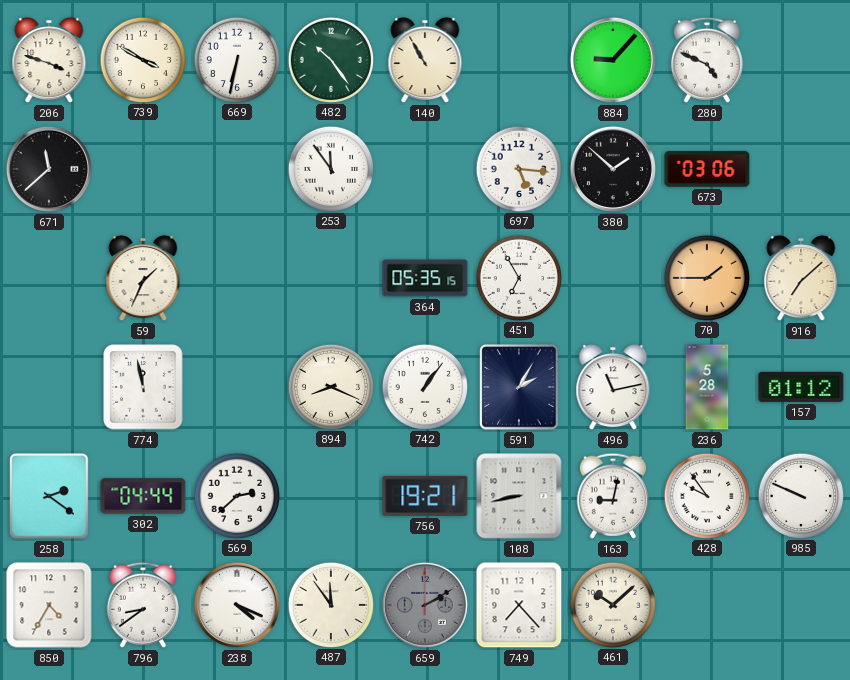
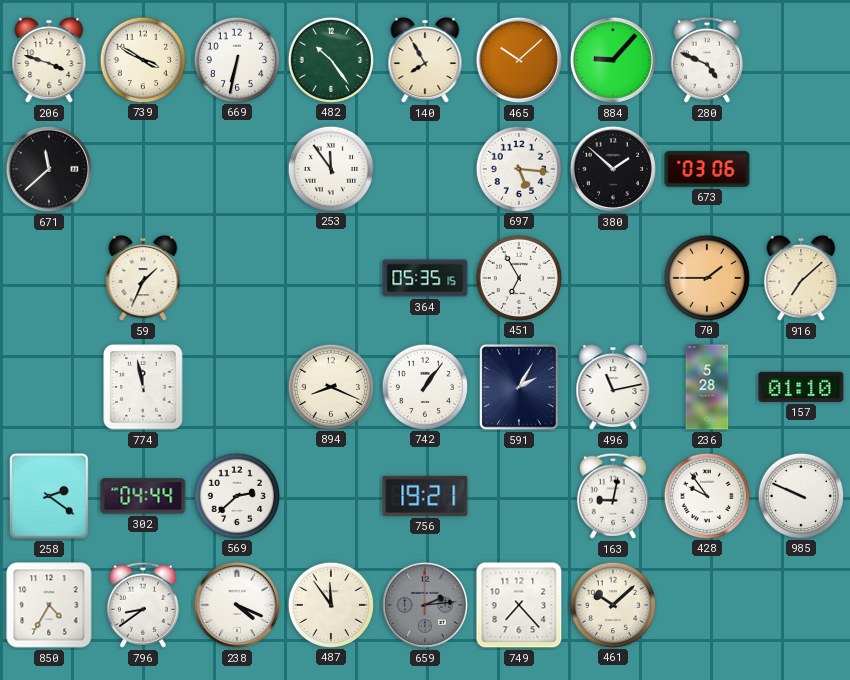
140: 10:55 -> 7:55
465: none -> 10:08
157: 01:12 -> 01:10
108: 8:43 -> none
659: 2:10 -> 2:14
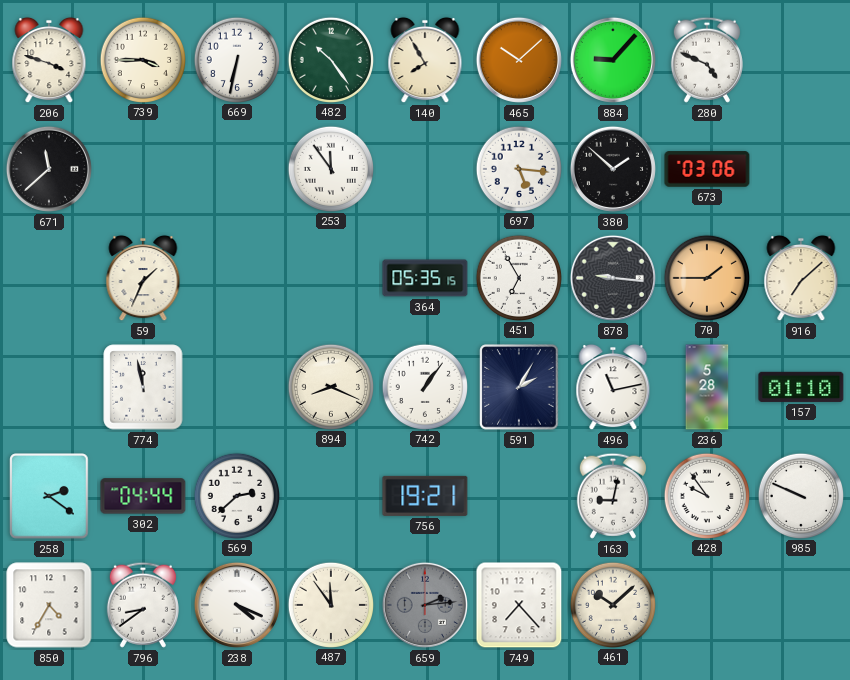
739: 3:50 -> 3:45
878: none -> 9:16
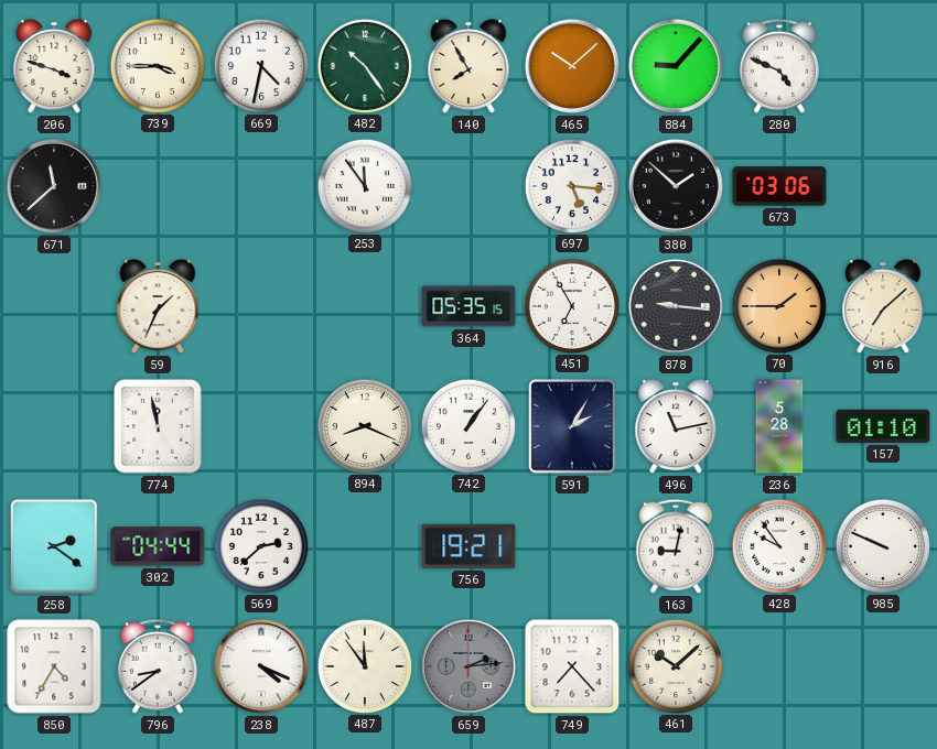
669: 6:32 -> 4:32
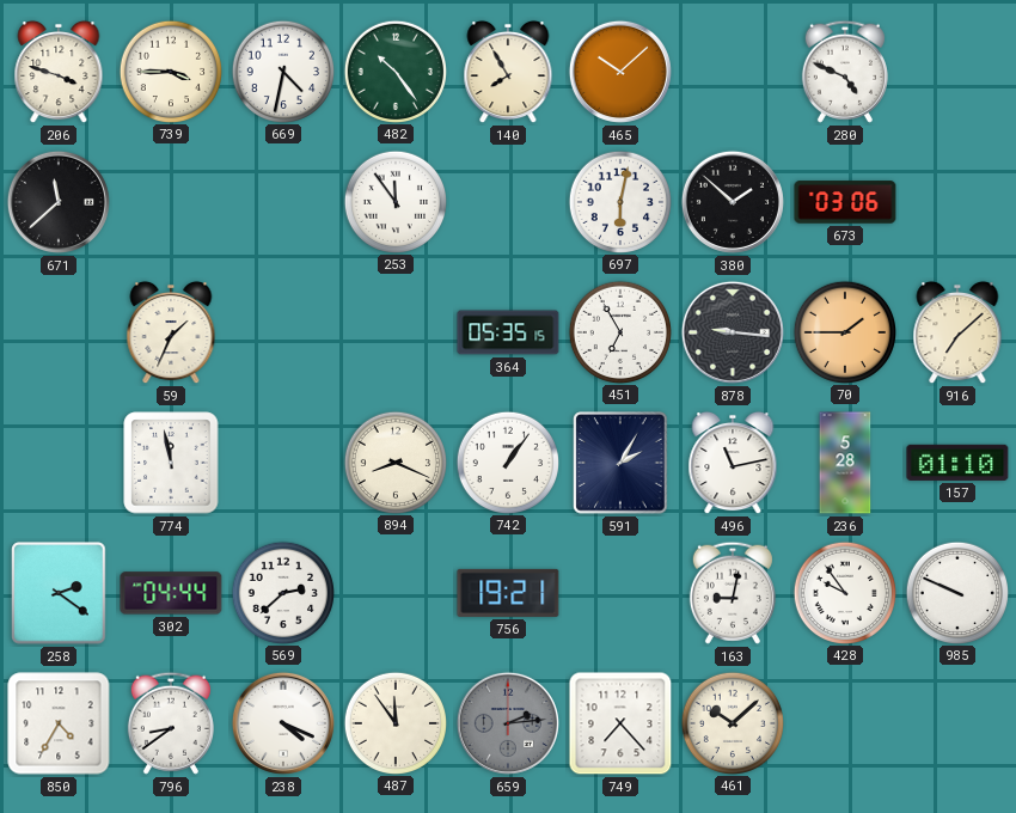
884: 9:07 -> none
697: 5:16 -> 6:02
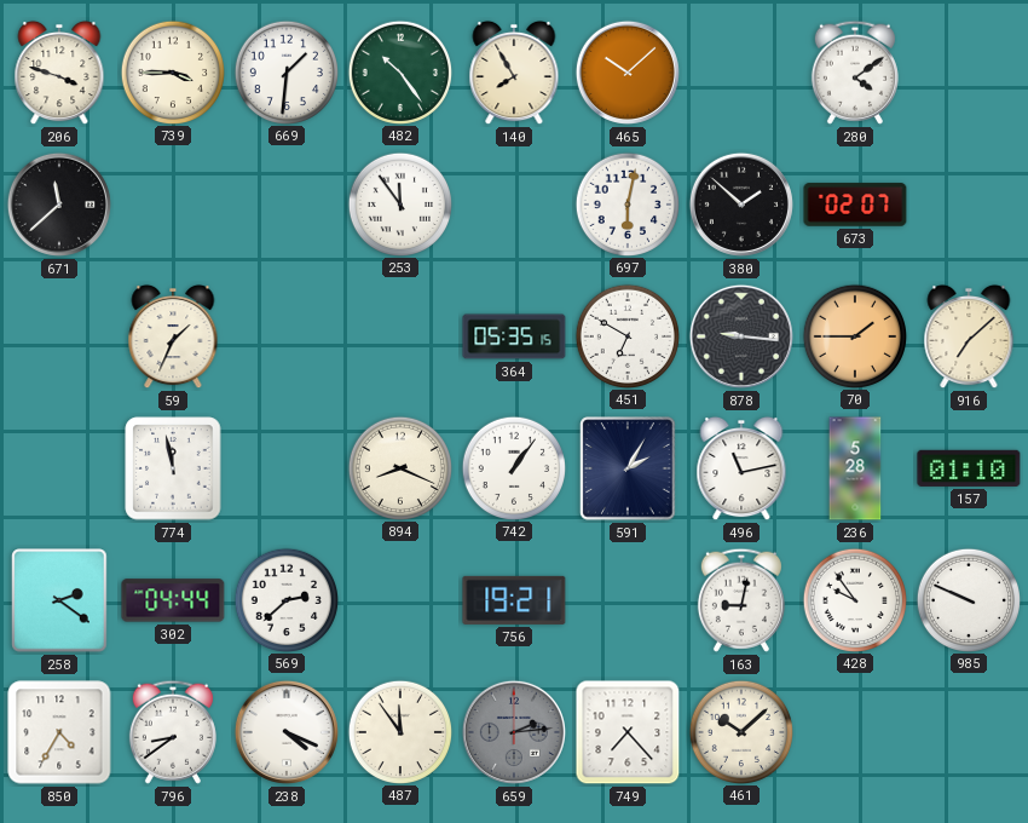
669: 4:32 -> 1:31
280: 4:49 -> 4:09
673: 03:06 -> 02:07
451: 6:55 -> 6:50
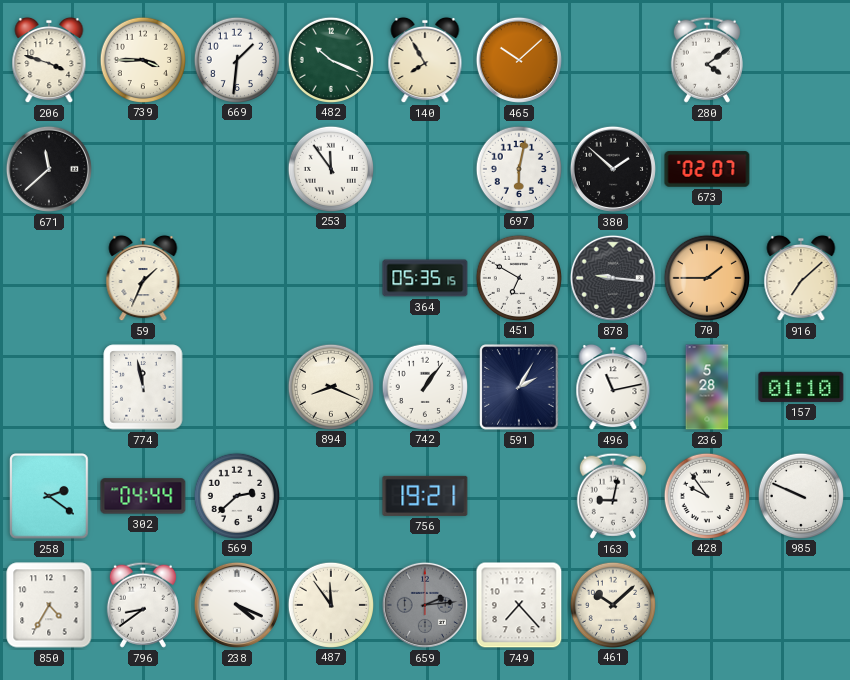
482: 10:24 -> 10:19
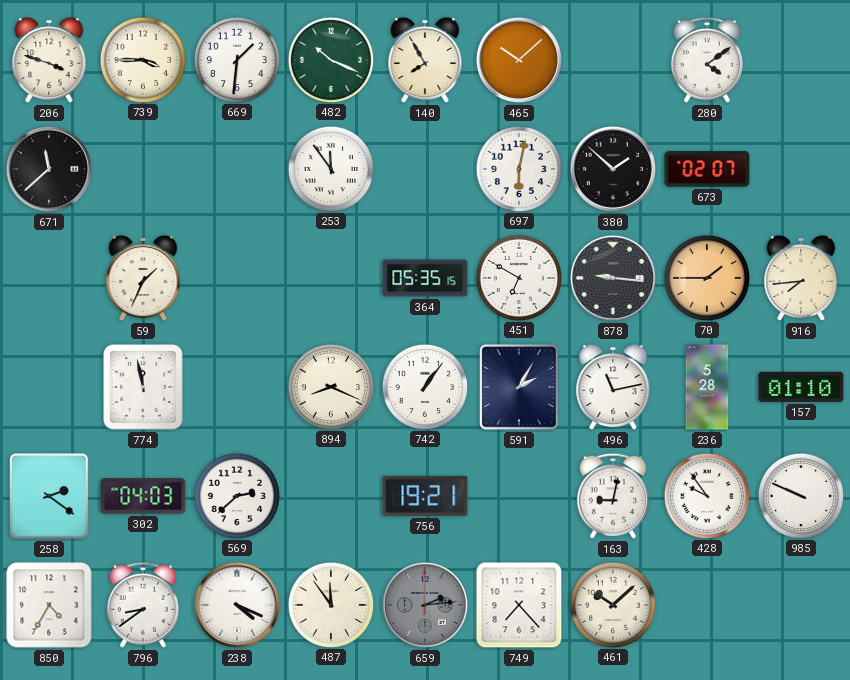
916: 7:08 -> 7:44
302: 04:44 -> 04:03
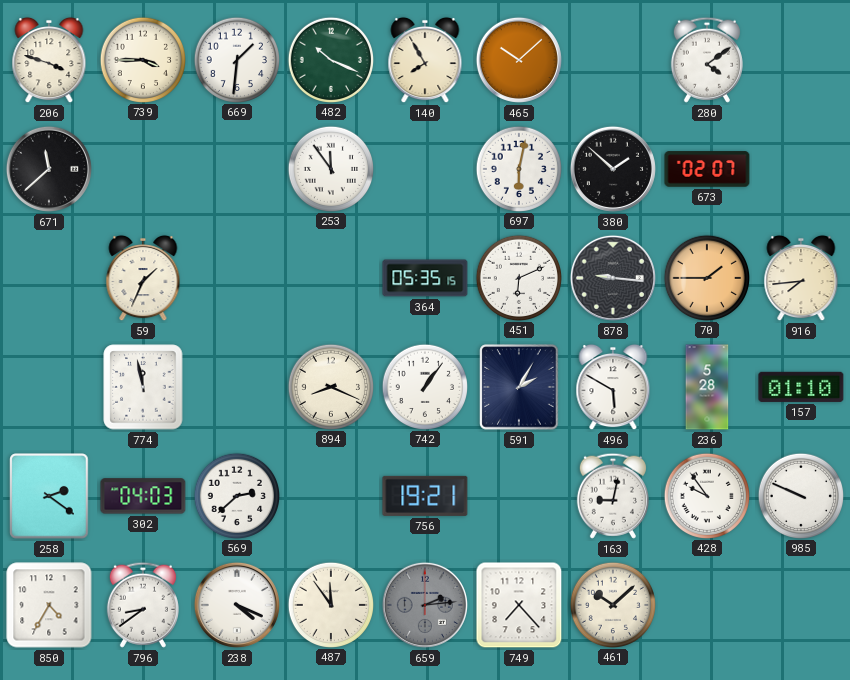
451: 6:50 -> 6:11
496: 11:13 -> 5:50
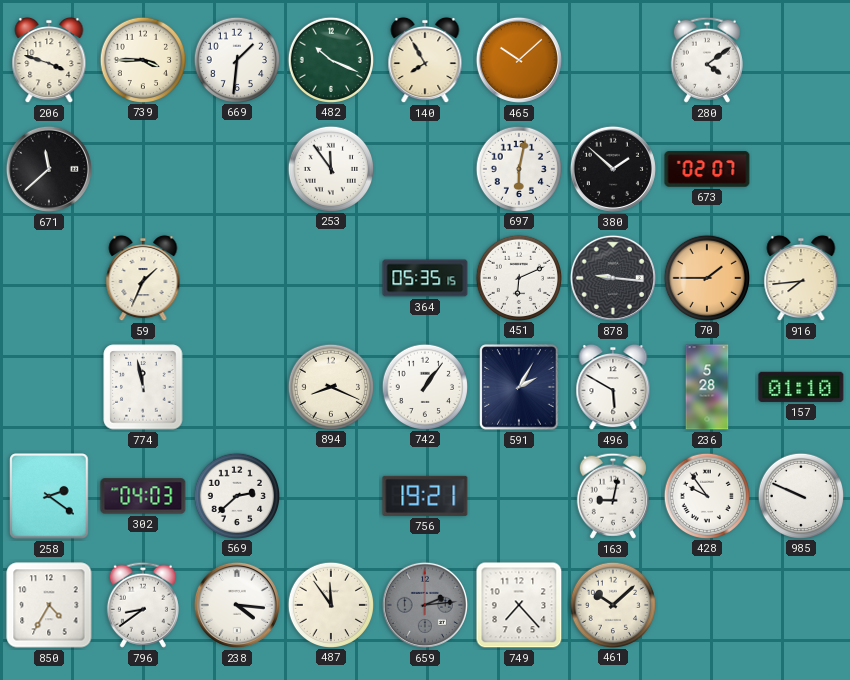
238: 4:19 -> 4:16
